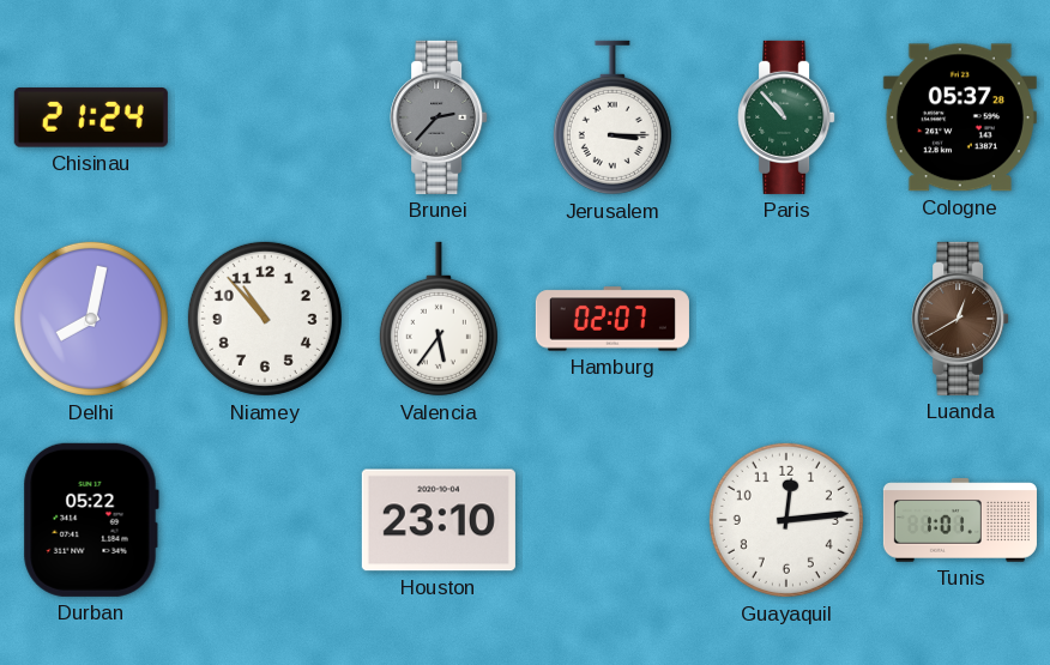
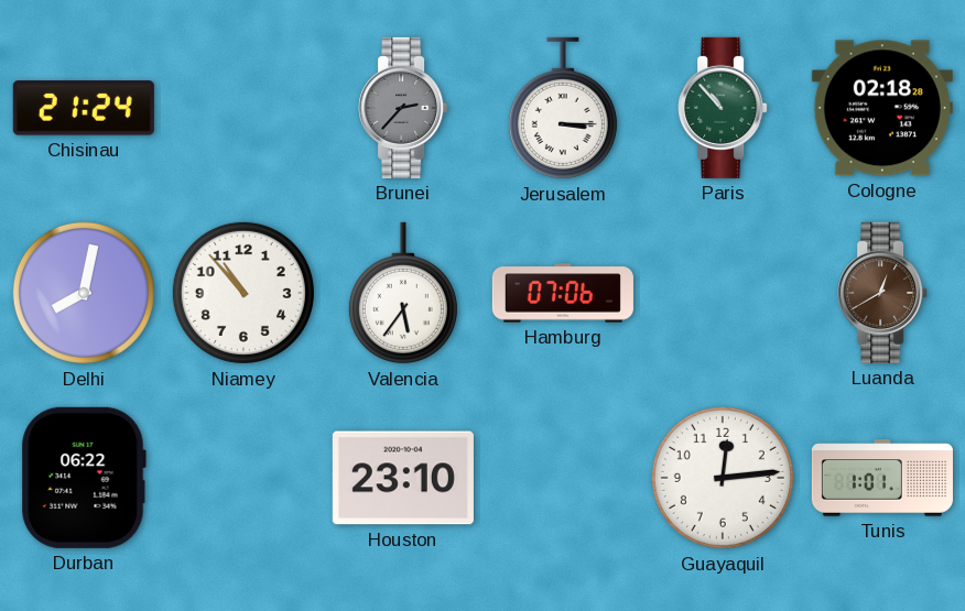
Cologne: 05:37 -> 02:18
Hamburg: 02:07 -> 07:06
Durban: 05:22 -> 06:22
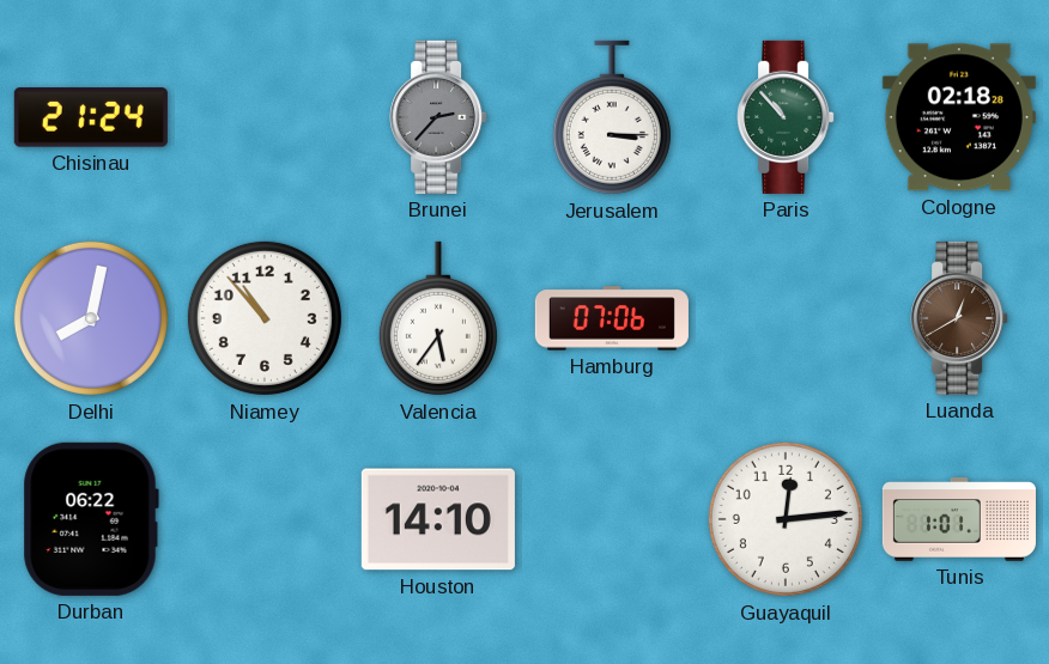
Houston: 23:10 -> 14:10
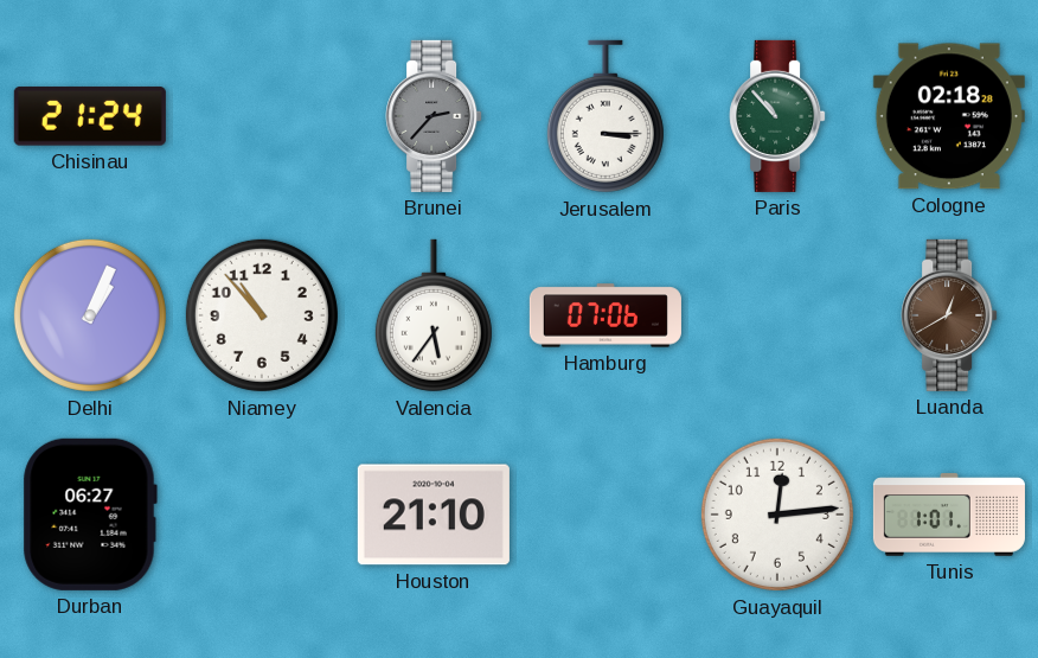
Delhi: 8:02 -> 1:04
Durban: 06:22 -> 06:27
Houston: 14:10 -> 21:10
